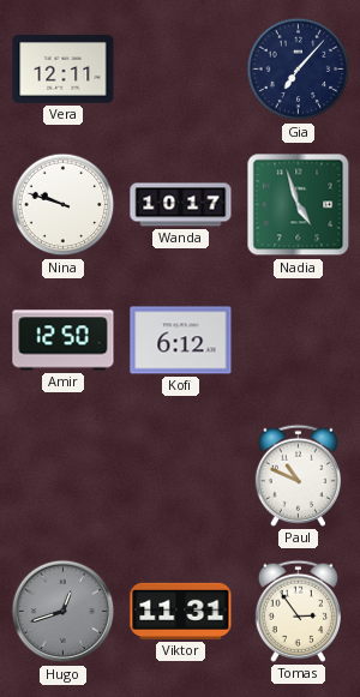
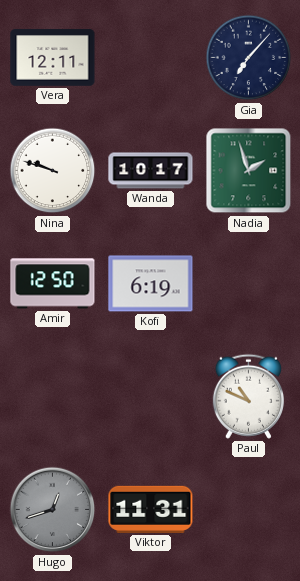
Nadia: 4:57 -> 1:57
Kofi: 6:12 -> 6:19
Tomas: 2:54 -> none
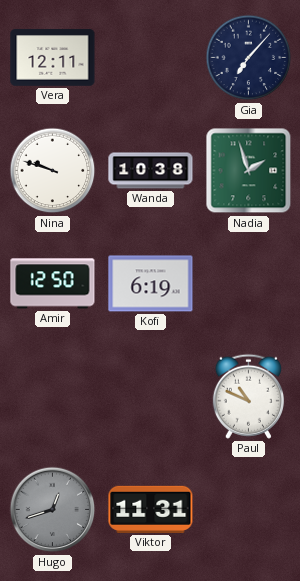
Wanda: 10:17 -> 10:38
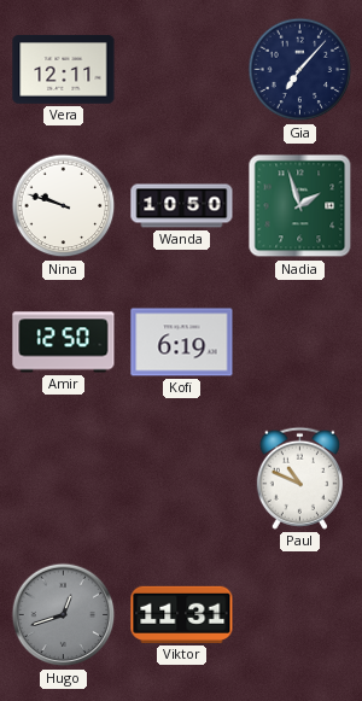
Wanda: 10:38 -> 10:50
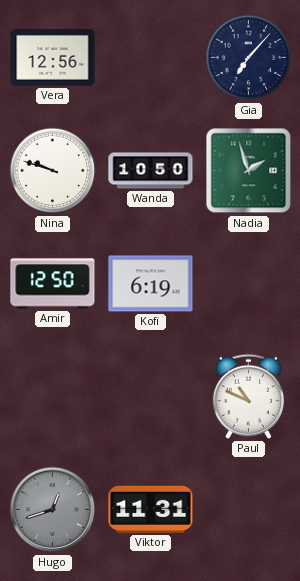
Vera: 12:11 -> 12:56
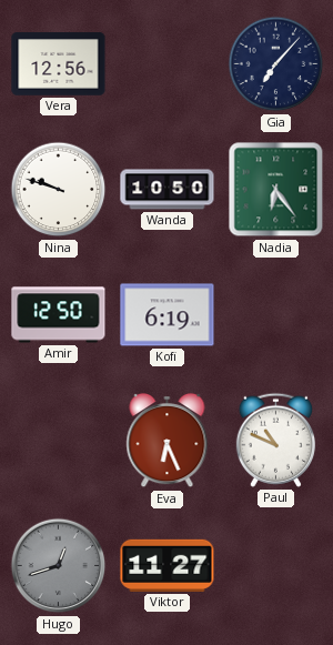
Nadia: 1:57 -> 6:24
Eva: none -> 6:26
Viktor: 11:31 -> 11:27
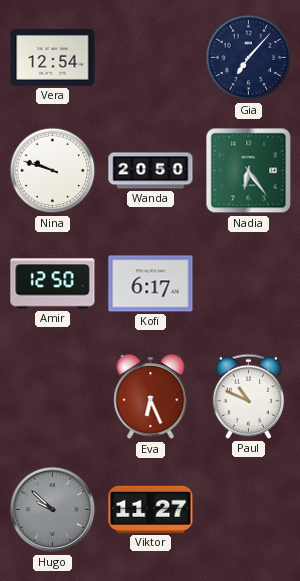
Vera: 12:56 -> 12:54
Wanda: 10:50 -> 20:50
Kofi: 6:19 -> 6:17
Hugo: 12:42 -> 9:52
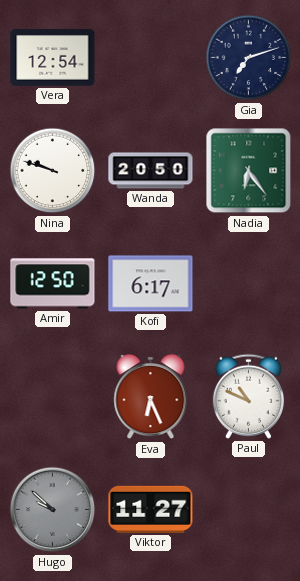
Gia: 7:07 -> 7:12
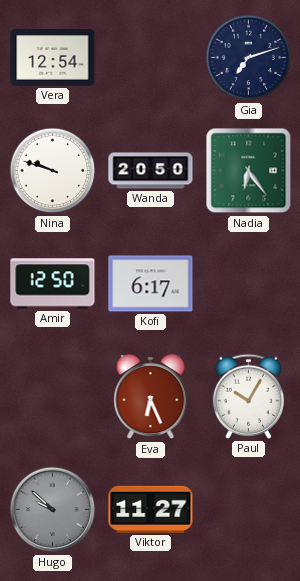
Paul: 10:49 -> 10:05
